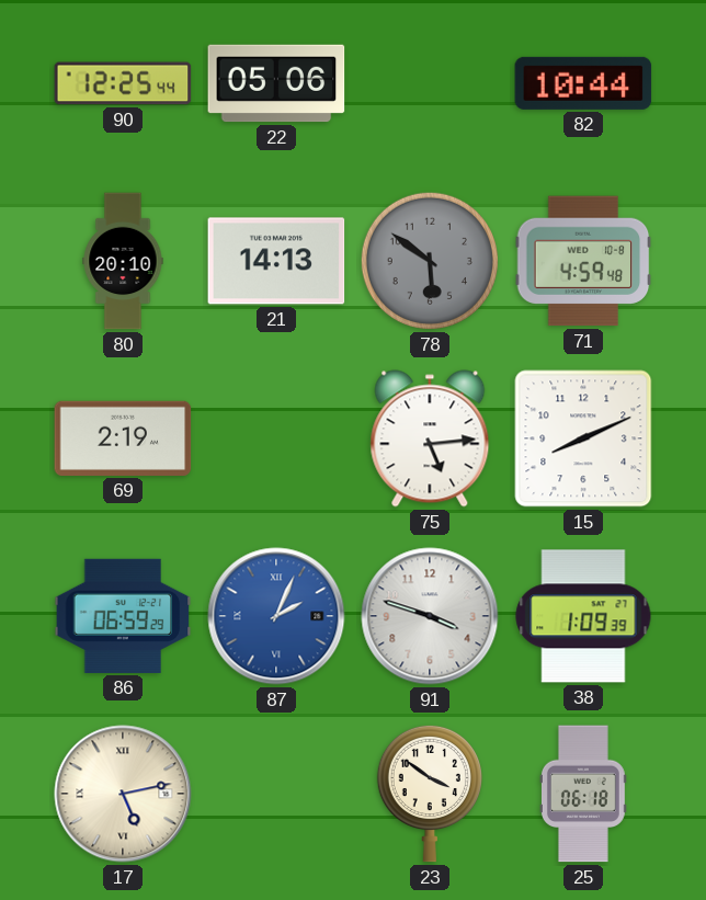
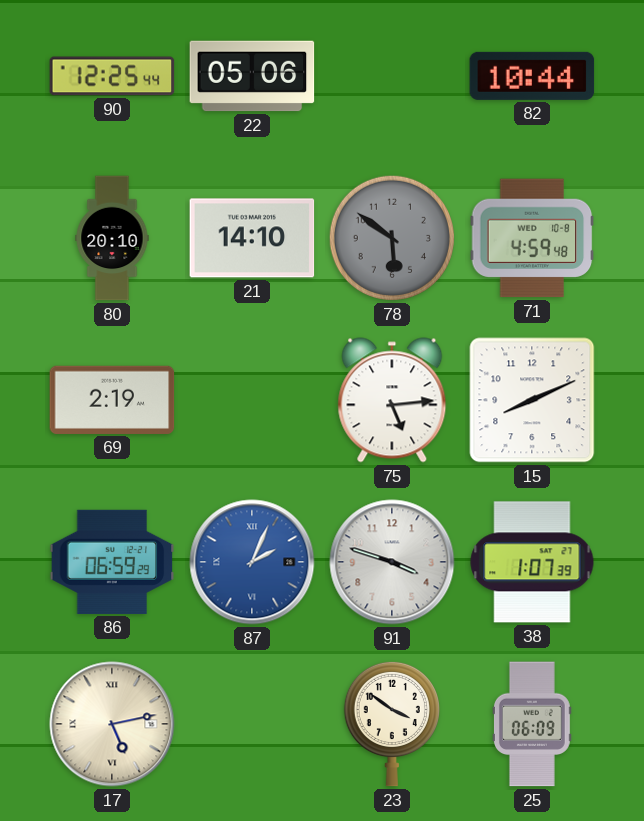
21: 14:13 -> 14:10
38: 1:09 -> 1:07
25: 06:18 -> 06:09
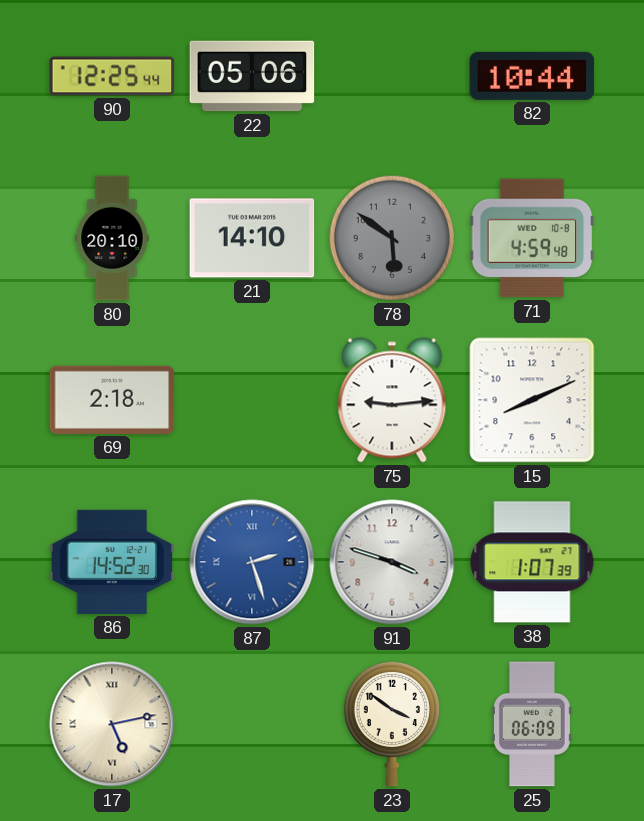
69: 2:19 -> 2:18
75: 5:14 -> 9:14
86: 06:59 -> 14:52
87: 2:04 -> 2:27
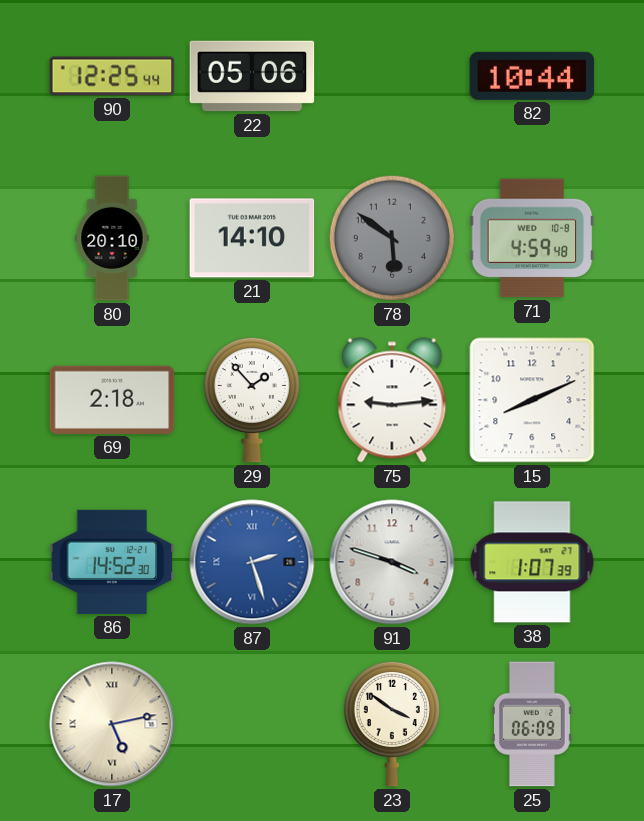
29: none -> 1:53
